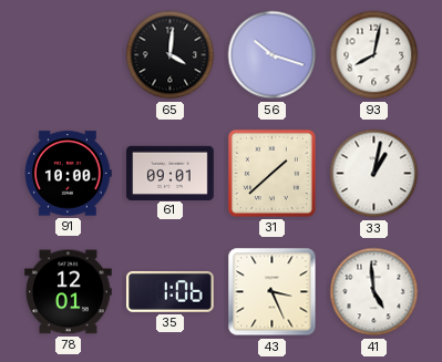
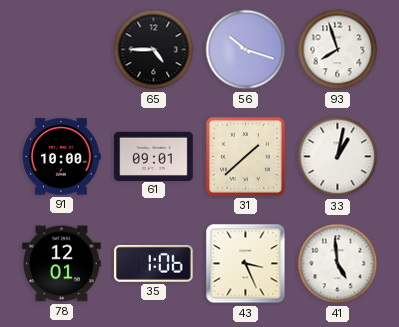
65: 4:01 -> 4:45
93: 8:02 -> 7:57
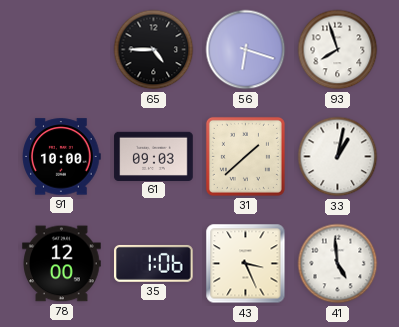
56: 10:18 -> 6:18
61: 09:01 -> 09:03
78: 12:01 -> 12:00
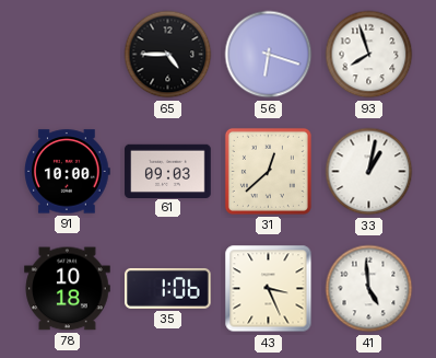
31: 1:38 -> 12:38
78: 12:00 -> 10:18
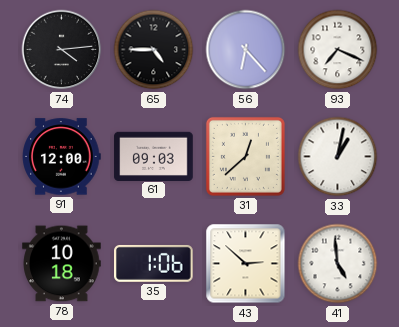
74: none -> 4:14
56: 6:18 -> 6:23
93: 7:57 -> 7:19
91: 10:00 -> 12:00
43: 3:26 -> 2:52
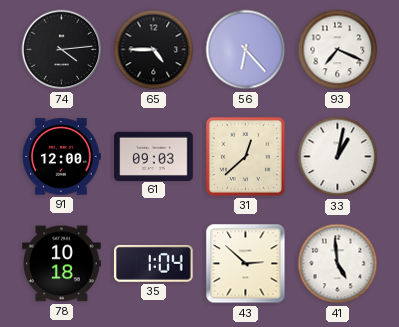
35: 1:06 -> 1:04
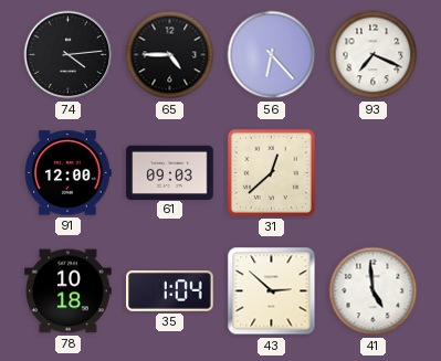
33: 1:02 -> none
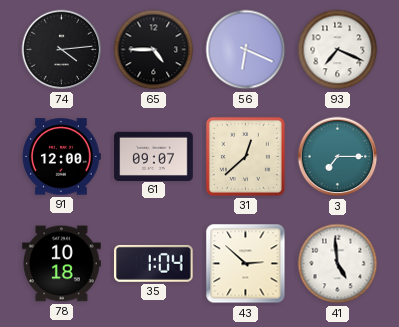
56: 6:23 -> 6:19
61: 09:03 -> 09:07
3: none -> 7:15
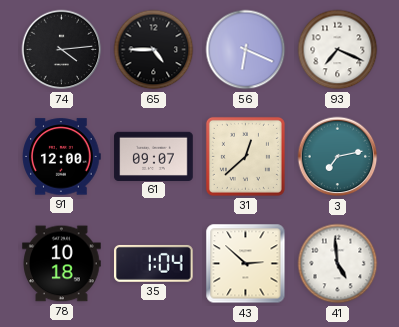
3: 7:15 -> 7:13
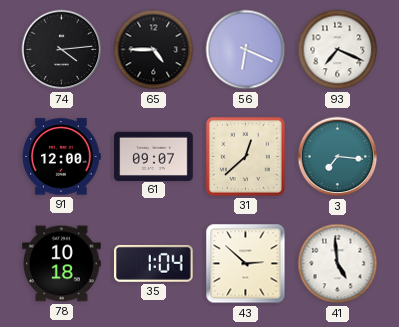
3: 7:13 -> 7:16
